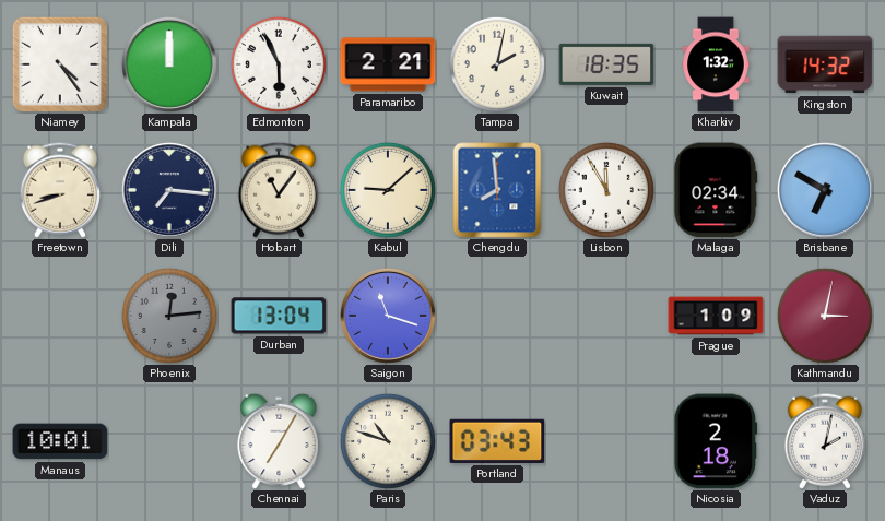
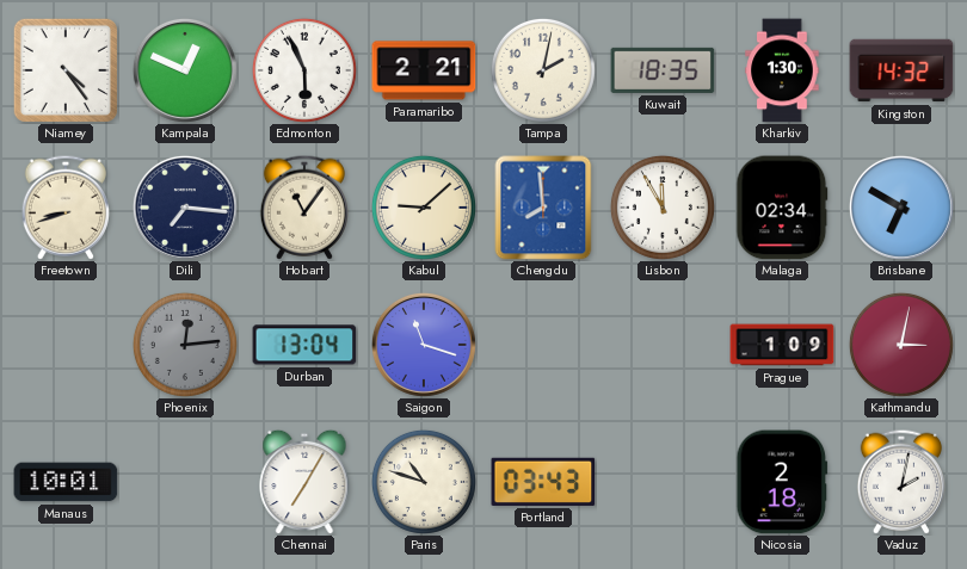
Kampala: 12:00 -> 12:49
Kharkiv: 1:32 -> 1:30
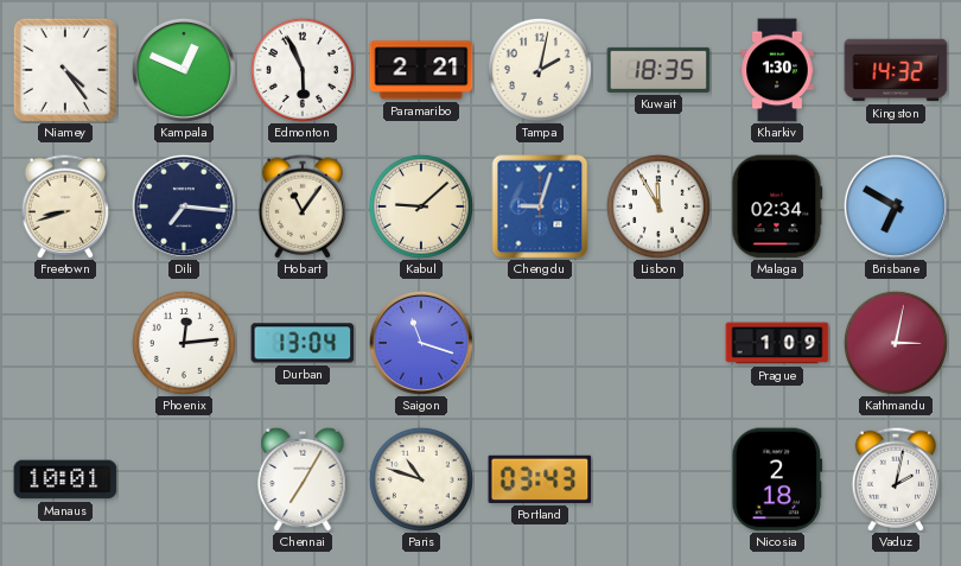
Chengdu: 7:59 -> 9:03
Phoenix dial: grey -> white
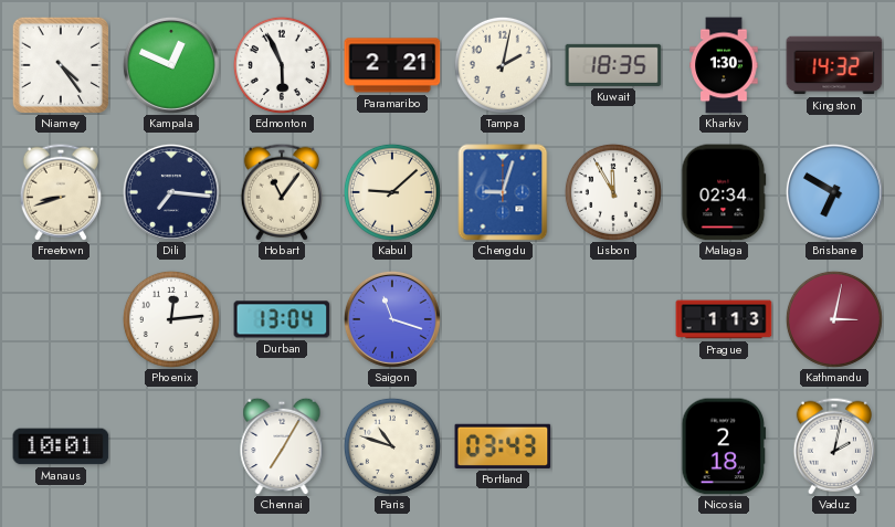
Prague: 1:09 -> 1:13
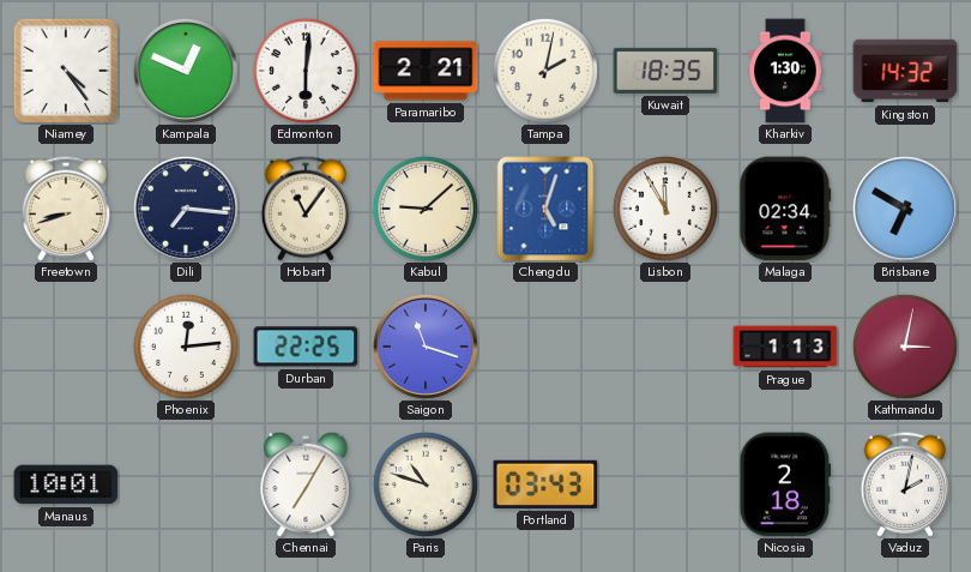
Edmonton: 5:56 -> 6:01
Chengdu: 9:03 -> 5:03
Durban: 13:04 -> 22:25
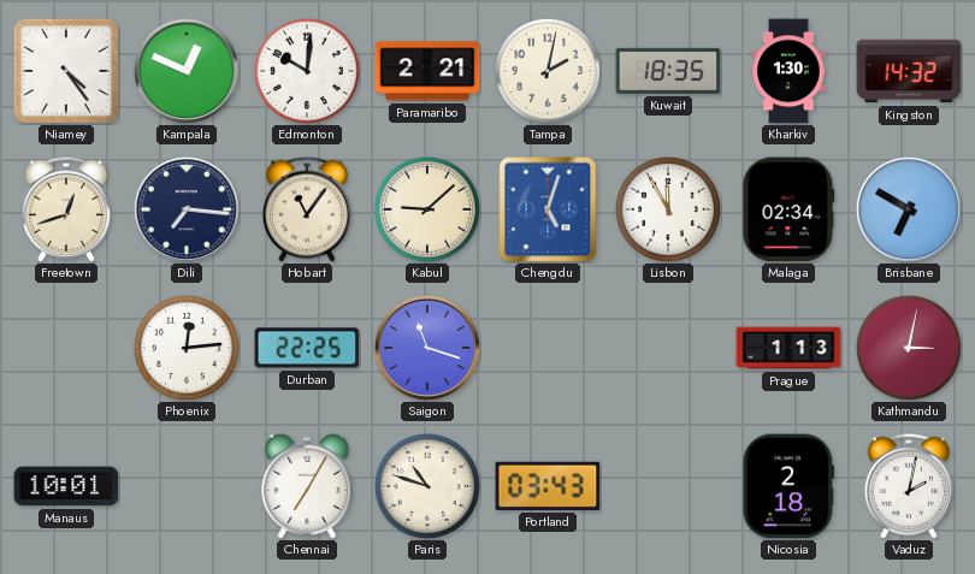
Edmonton: 6:01 -> 10:01
Freetown: 8:42 -> 12:42
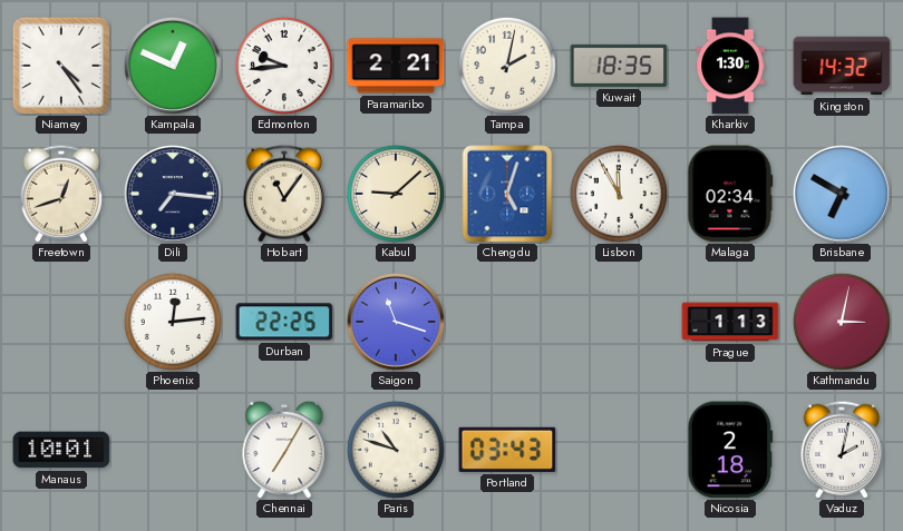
Edmonton: 10:01 -> 9:44
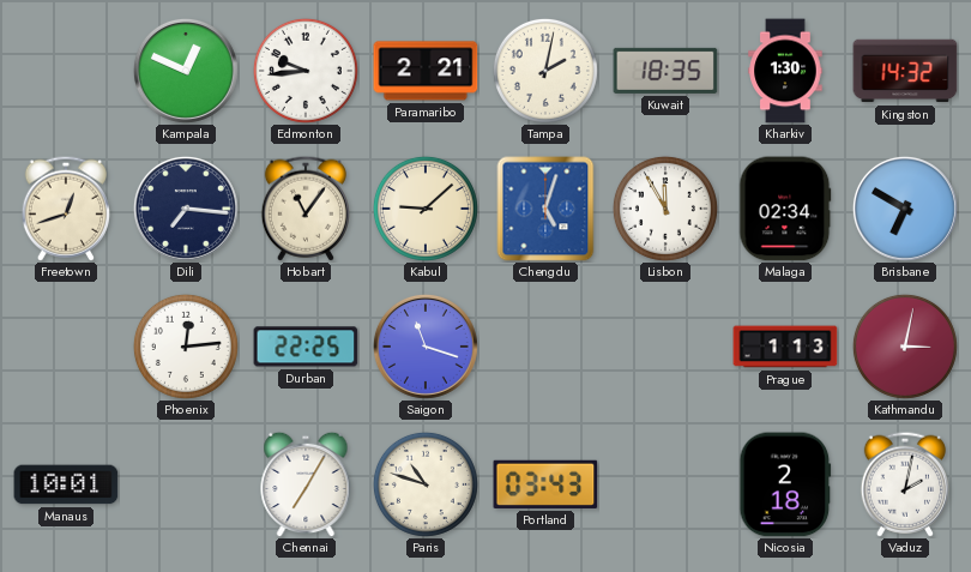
Niamey: 4:24 -> none
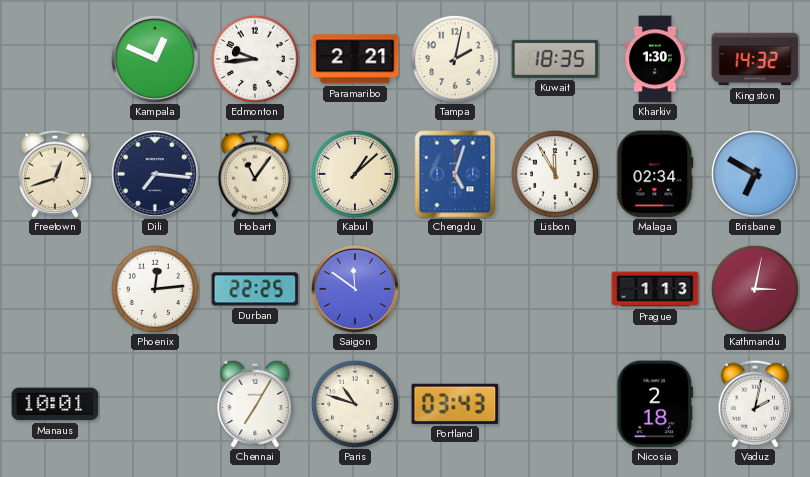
Kabul: 9:08 -> 1:08
Saigon: 11:18 -> 11:51
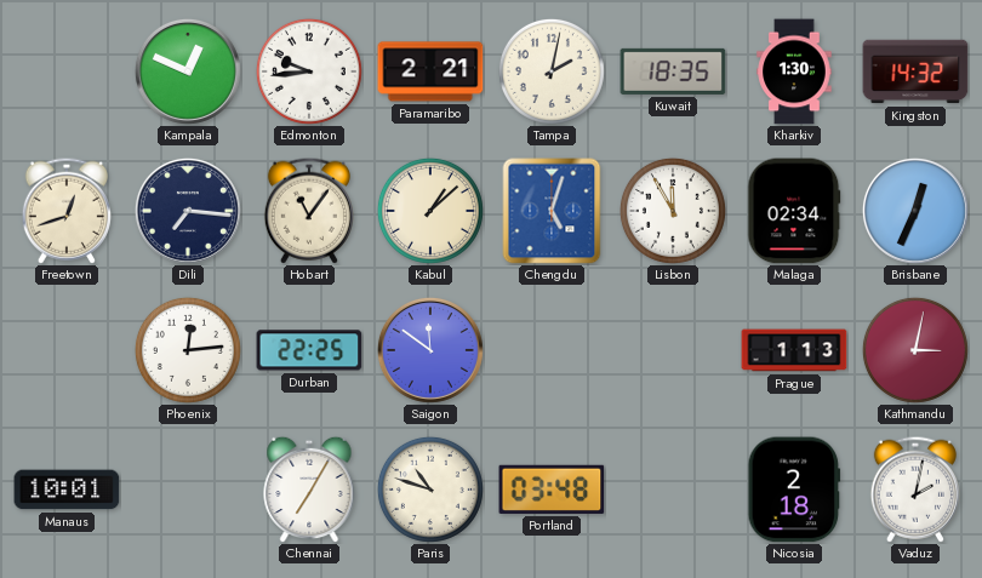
Brisbane: 6:50 -> 12:34
Portland: 03:43 -> 03:48
